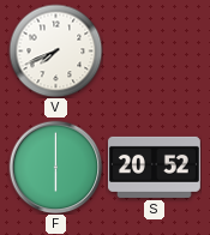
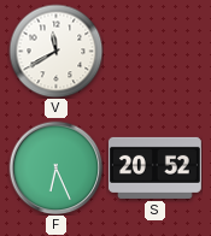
V: 7:41 -> 11:40
F: 6:00 -> 6:26
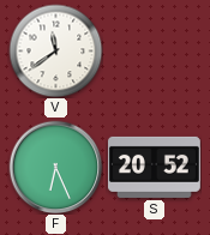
V: 11:40 -> 11:39
